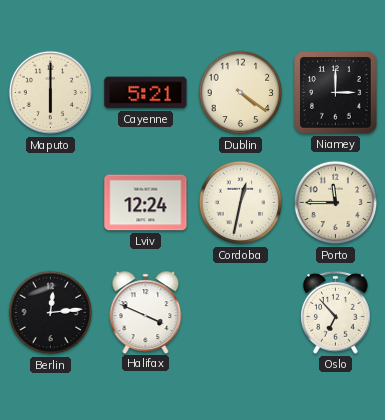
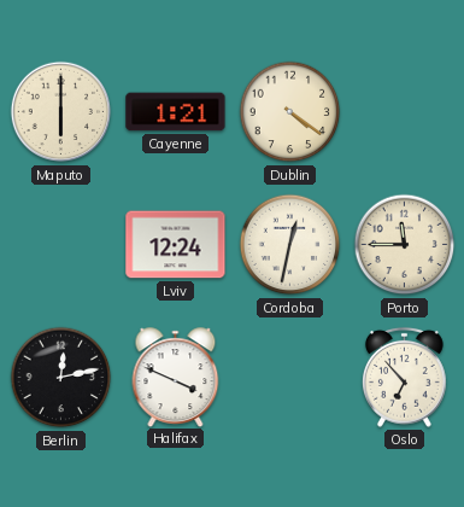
Cayenne: 5:21 -> 1:21
Niamey: 3:00 -> none
Berlin: 12:14 -> 12:13
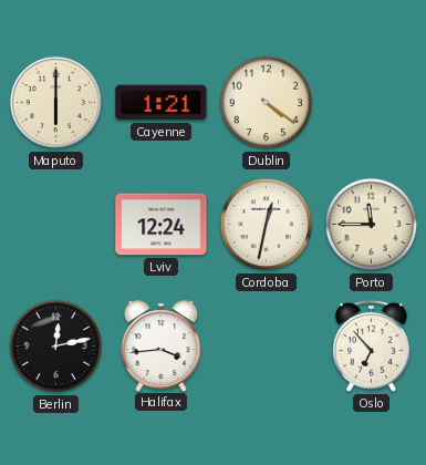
Halifax: 3:49 -> 3:44
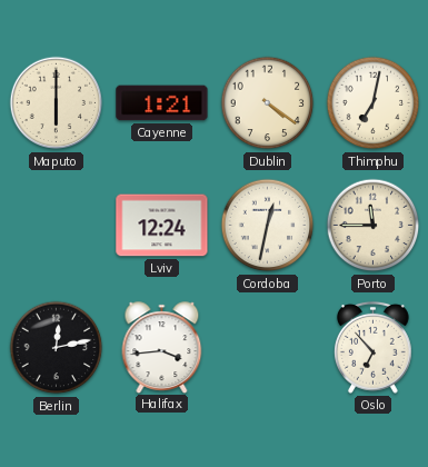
Thimphu: none -> 7:02
